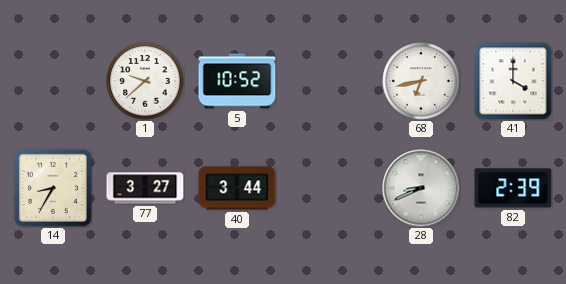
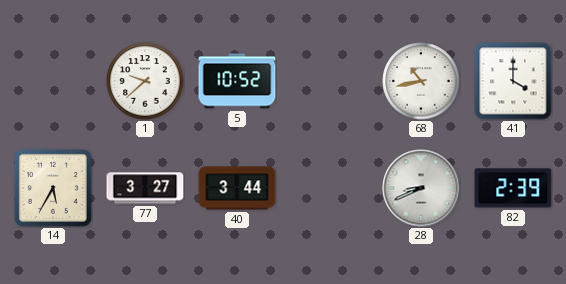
68: 6:43 -> 10:43
14: 8:35 -> 5:35
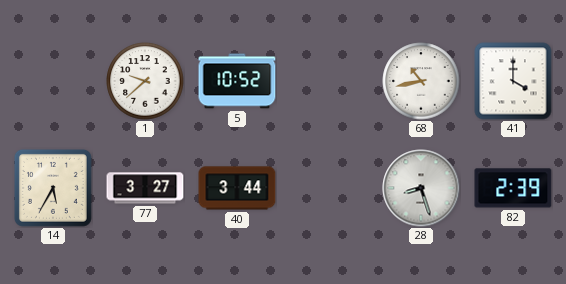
28: 8:41 -> 8:27
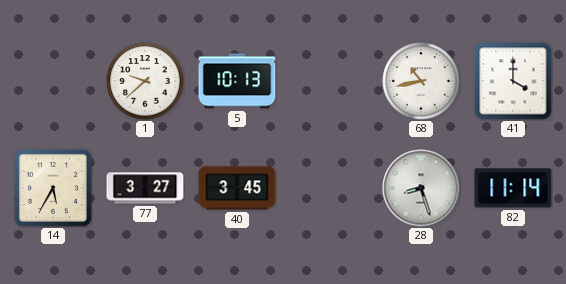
5: 10:52 -> 10:13
40: 3:44 -> 3:45
82: 2:39 -> 11:14
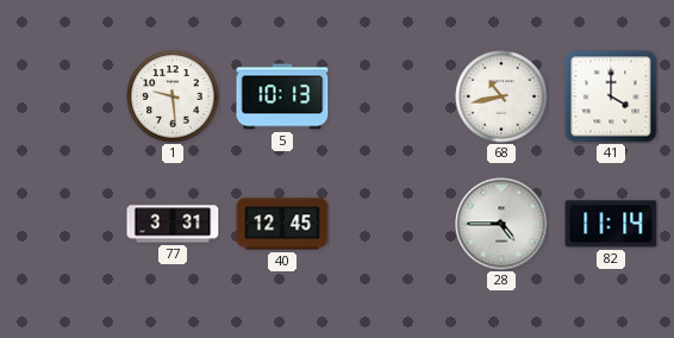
1: 9:38 -> 9:29
14: 5:35 -> none
77: 3:27 -> 3:31
40: 3:45 -> 12:45
28: 8:27 -> 4:45
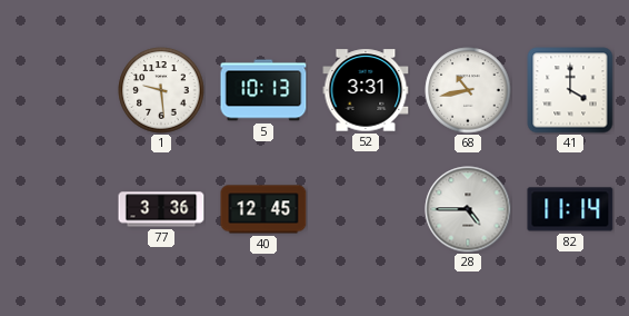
52: none -> 3:31
77: 3:31 -> 3:36
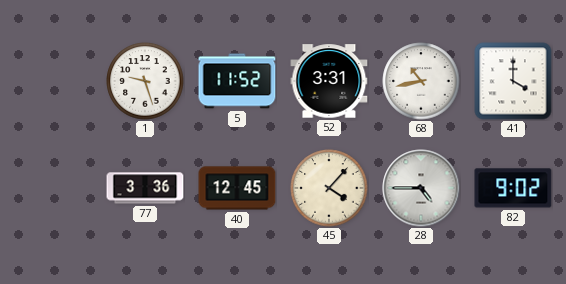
1: 9:29 -> 9:27
5: 10:13 -> 11:52
45: none -> 4:07
82: 11:14 -> 9:02
